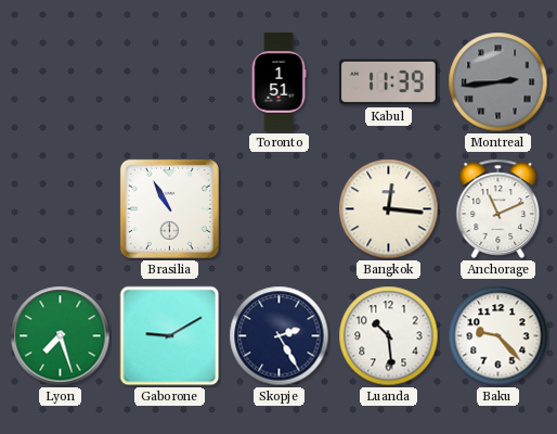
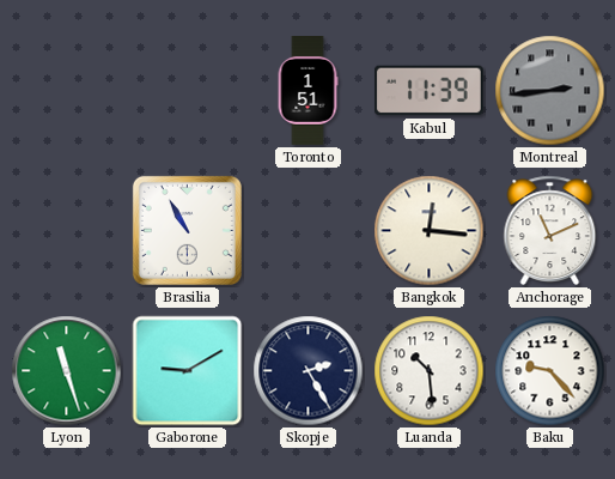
Lyon: 7:27 -> 11:27
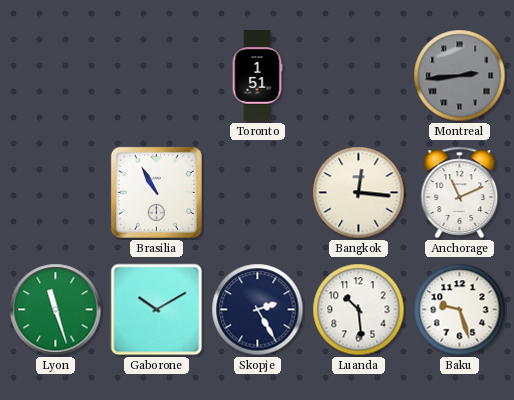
Kabul: 11:39 -> none
Gaborone: 9:10 -> 10:10
Baku: 9:23 -> 9:27
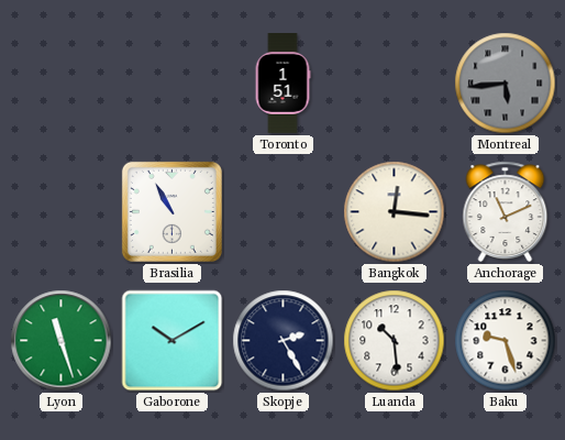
Montreal: 2:44 -> 5:44
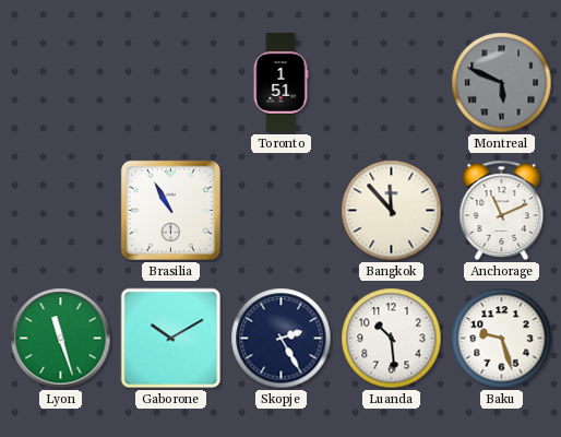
Montreal: 5:44 -> 5:49
Bangkok: 12:16 -> 11:53
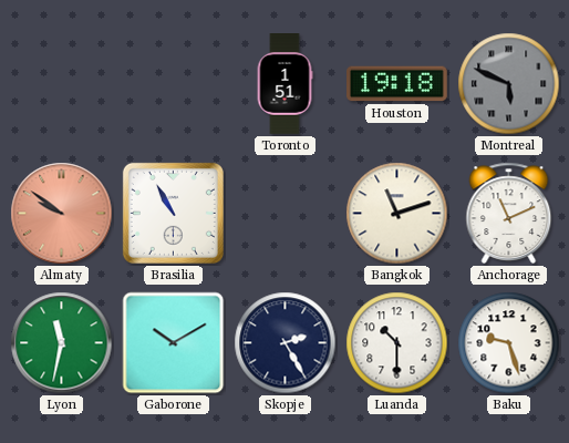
Houston: none -> 19:18
Almaty: none -> 9:51
Bangkok: 11:53 -> 11:12
Lyon: 11:27 -> 11:32
Luanda: 10:29 -> 10:30
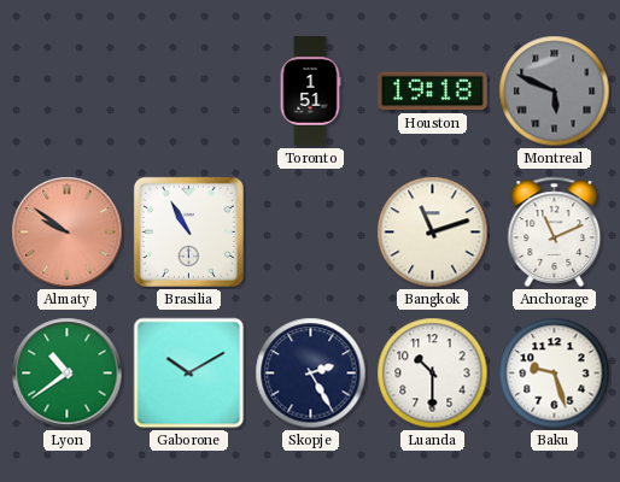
Lyon: 11:32 -> 10:39
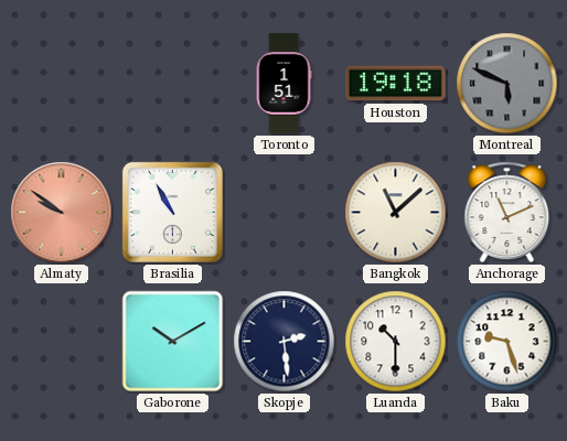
Bangkok: 11:12 -> 11:08
Lyon: 10:39 -> none
Skopje: 2:25 -> 2:29
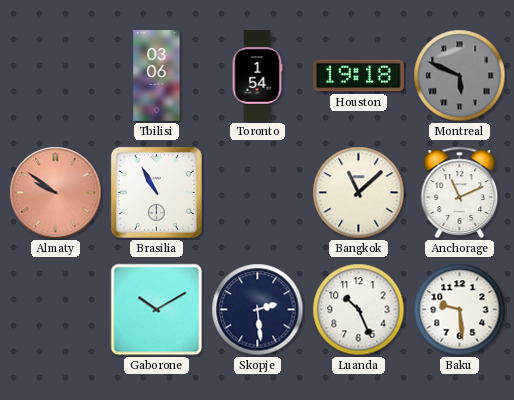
Tbilisi: none -> 03:06
Toronto: 1:51 -> 1:54
Luanda: 10:30 -> 10:26
Baku: 9:27 -> 9:29
